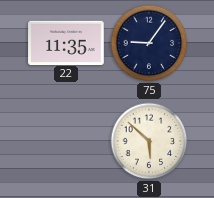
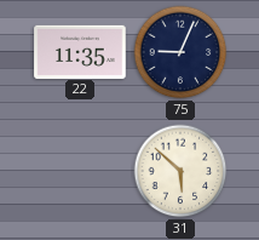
75: 9:06 -> 9:04
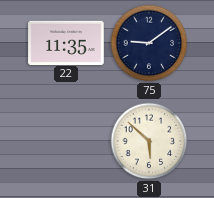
75: 9:04 -> 9:09
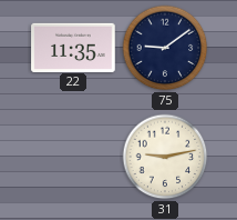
31: 5:52 -> 9:13
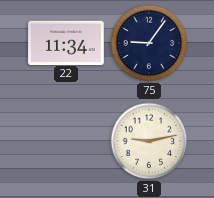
22: 11:35 -> 11:34
75: 9:09 -> 9:06
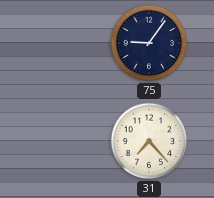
22: 11:34 -> none
31: 9:13 -> 7:23
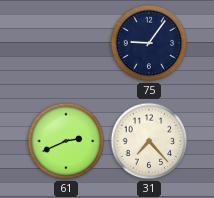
61: none -> 2:41
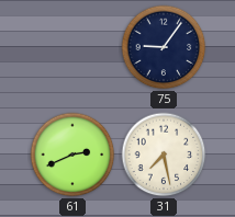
31: 7:23 -> 7:28
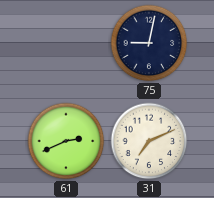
75: 9:06 -> 9:02
31: 7:28 -> 7:11
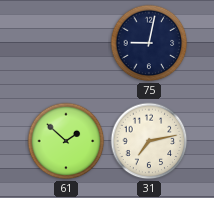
61: 2:41 -> 1:52
31: 7:11 -> 7:13
